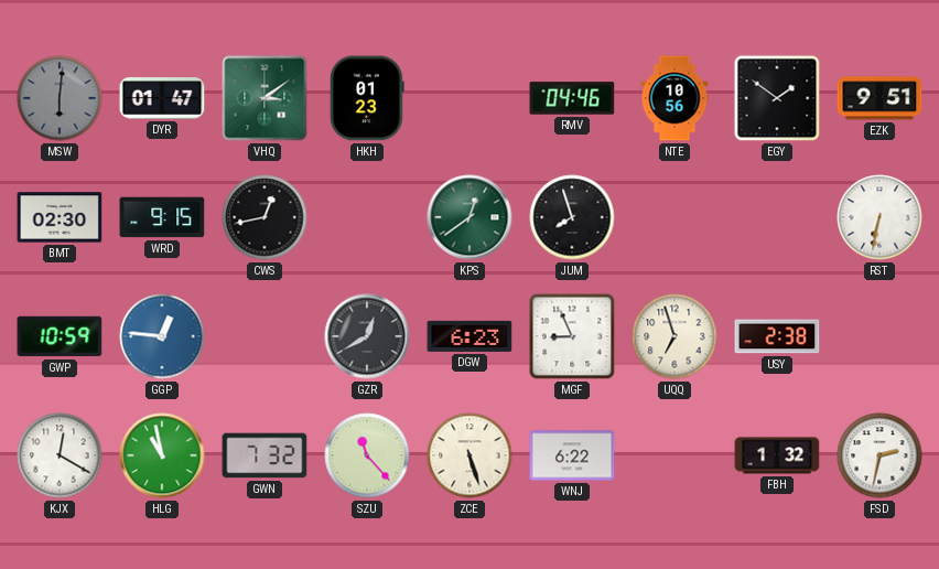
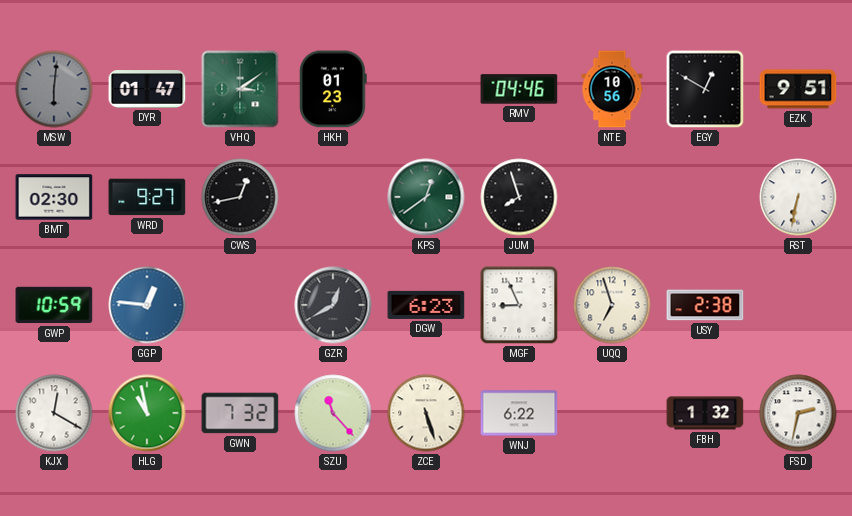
EGY: 1:51 -> 12:50
WRD: 9:15 -> 9:27
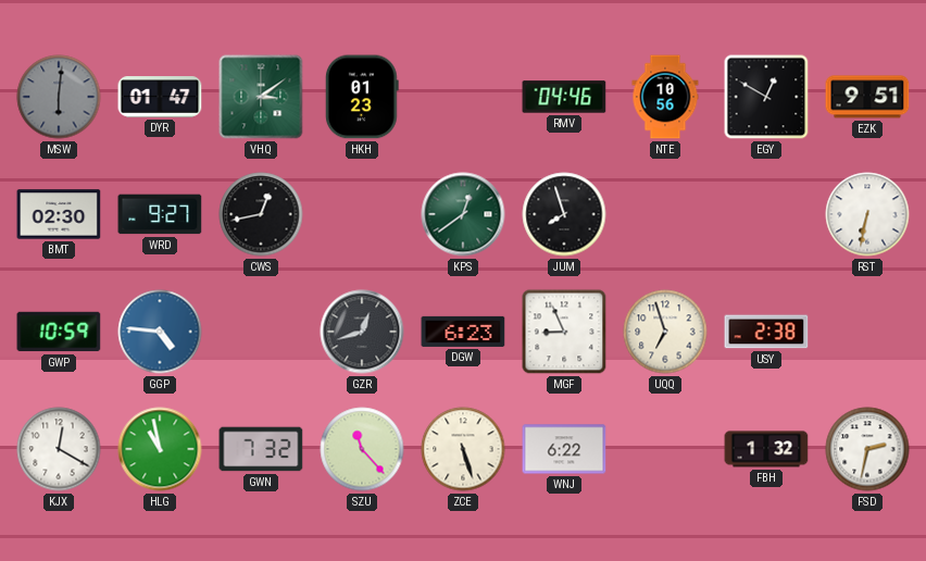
GGP: 12:46 -> 4:46
GZR: 12:40 -> 12:42
